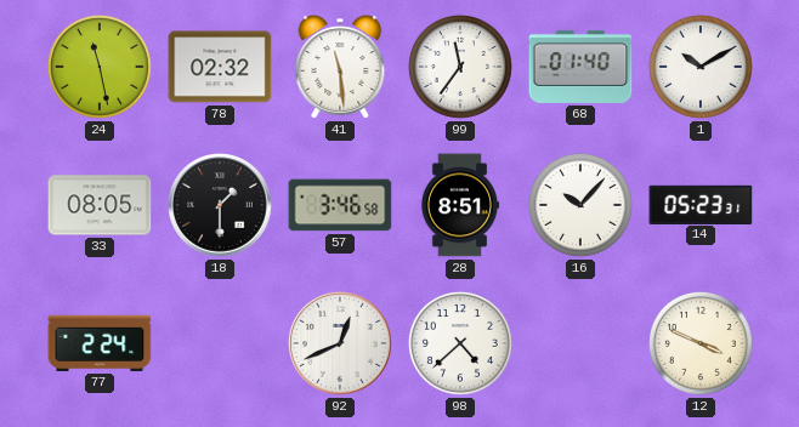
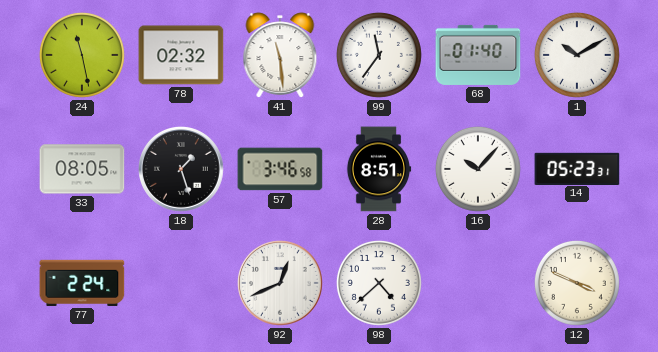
18: 1:30 -> 1:27
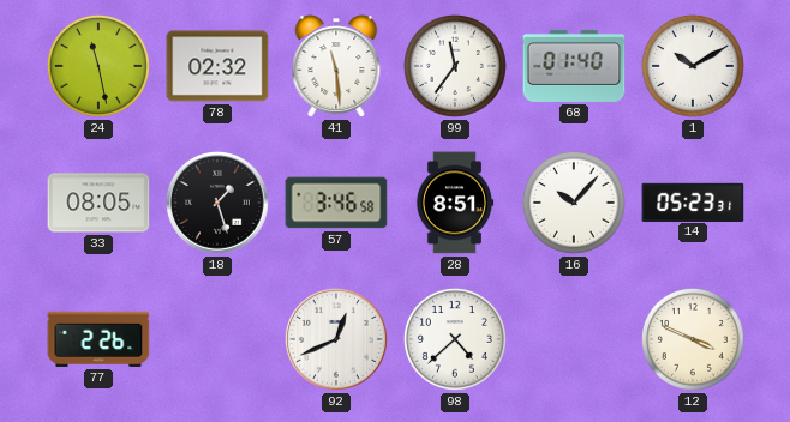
77: 2:24 -> 2:26
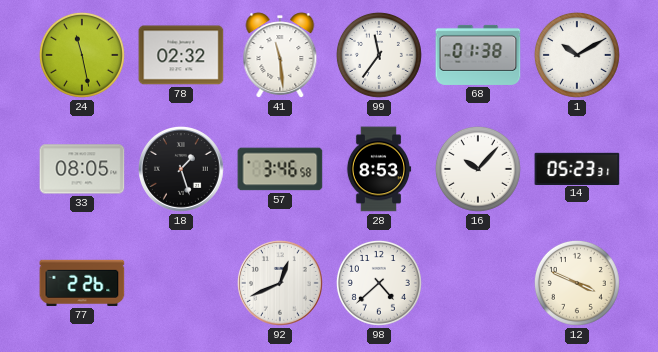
68: 01:40 -> 01:38
28: 8:51 -> 8:53
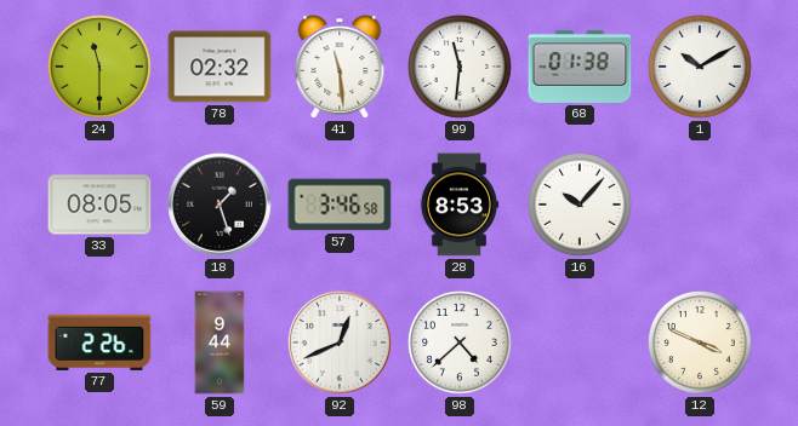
24: 11:28 -> 11:30
99: 11:36 -> 11:31
14: 05:23 -> none
59: none -> 9:44
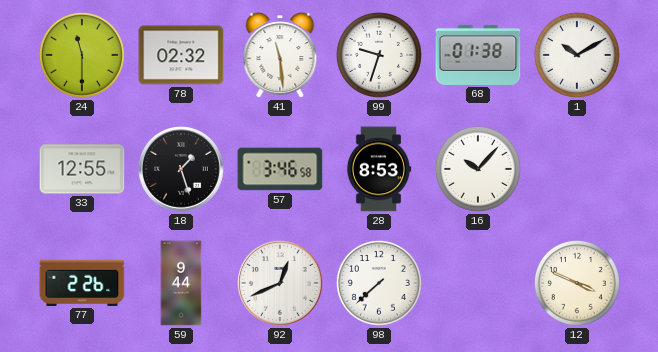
99: 11:31 -> 9:33
33: 08:05 -> 12:55
98: 4:38 -> 7:38
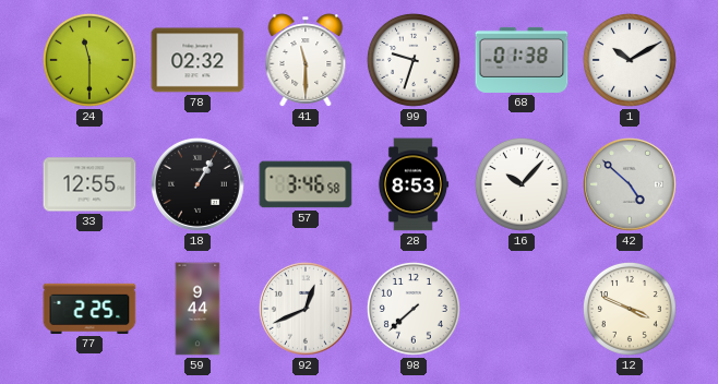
41: 11:29 -> 11:30
18: 1:27 -> 1:05
42: none -> 4:52
77: 2:26 -> 2:25
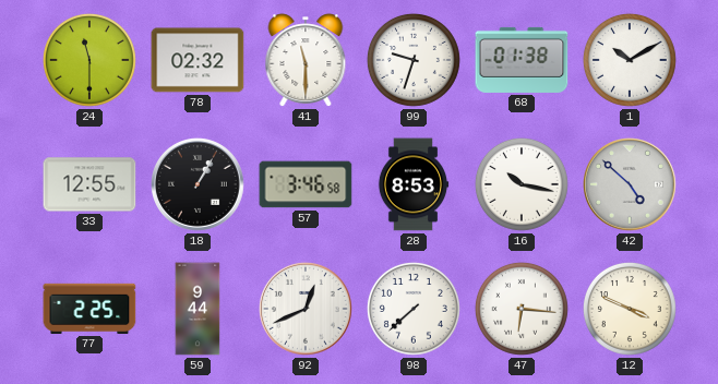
16: 10:07 -> 10:17
47: none -> 6:16
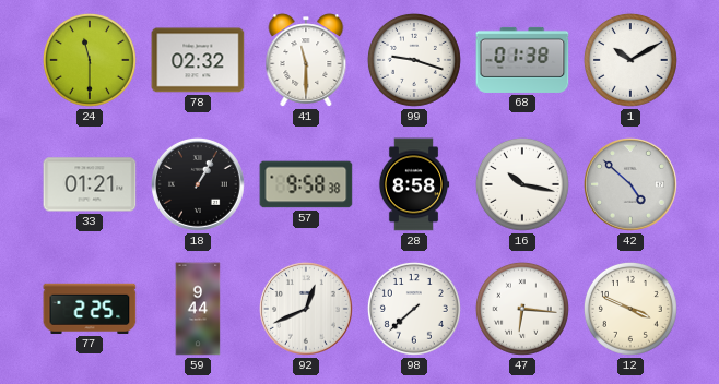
99: 9:33 -> 9:18
33: 12:55 -> 01:21
57: 3:46 -> 9:58
28: 8:53 -> 8:58
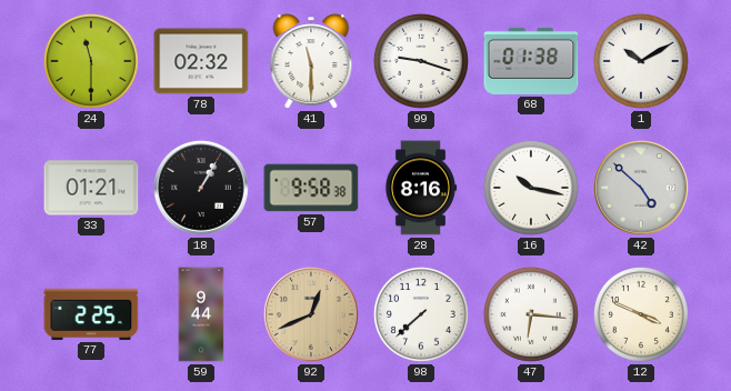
28: 8:58 -> 8:16
92 dial: white -> champagne
